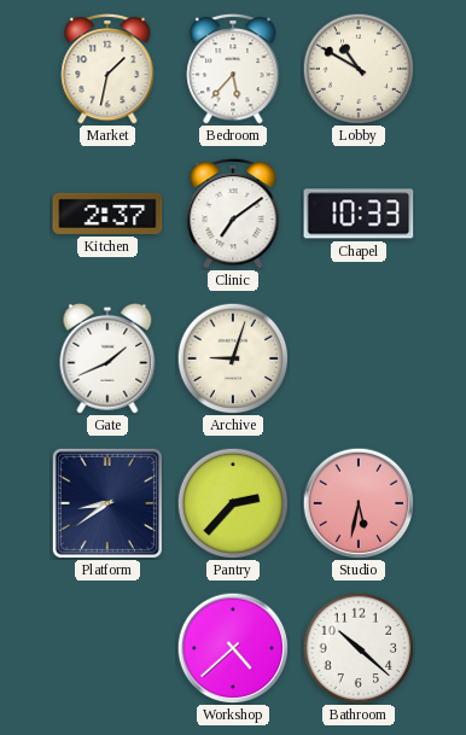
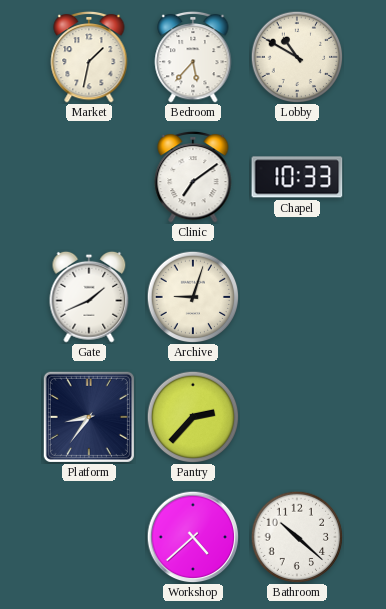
Kitchen: 2:37 -> none
Platform: 8:39 -> 8:36
Studio: 5:32 -> none
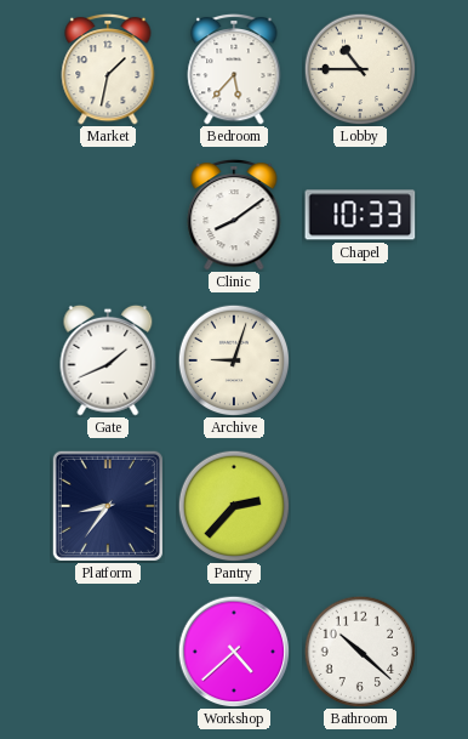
Lobby: 10:50 -> 10:45
Clinic: 7:09 -> 8:09
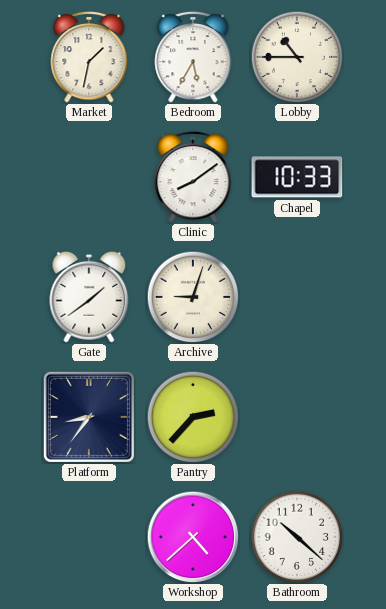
Bedroom: 5:37 -> 5:35
Gate: 1:41 -> 1:39
